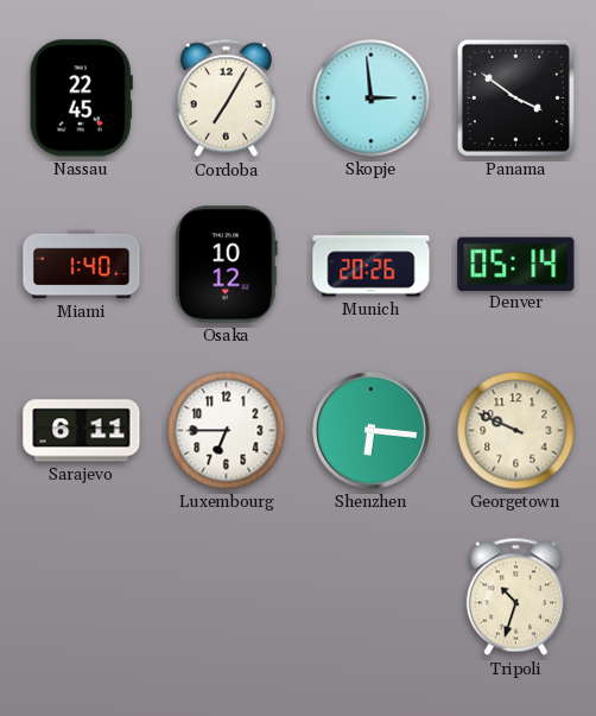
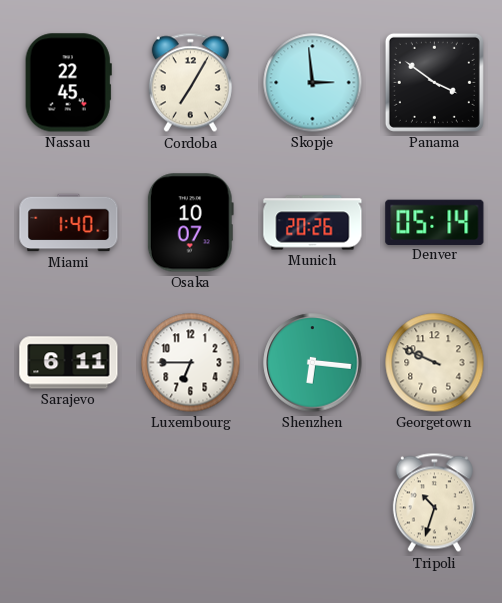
Osaka: 10:12 -> 10:07
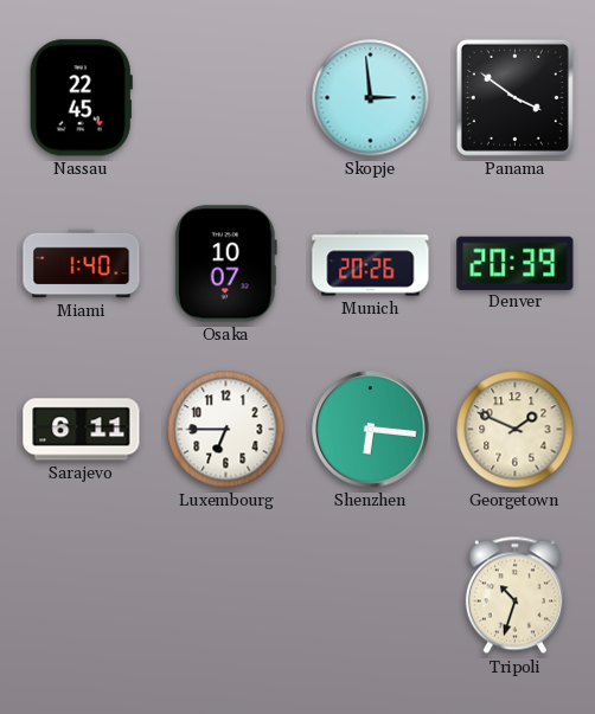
Cordoba: 7:05 -> none
Denver: 05:14 -> 20:39
Georgetown: 9:49 -> 1:49
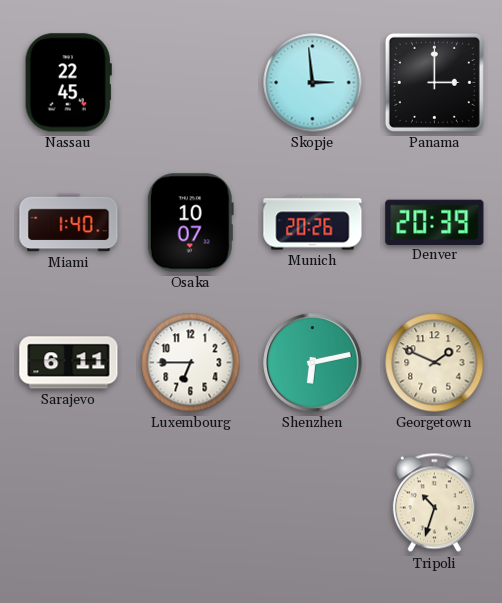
Panama: 3:51 -> 3:00
Shenzhen: 6:16 -> 6:13
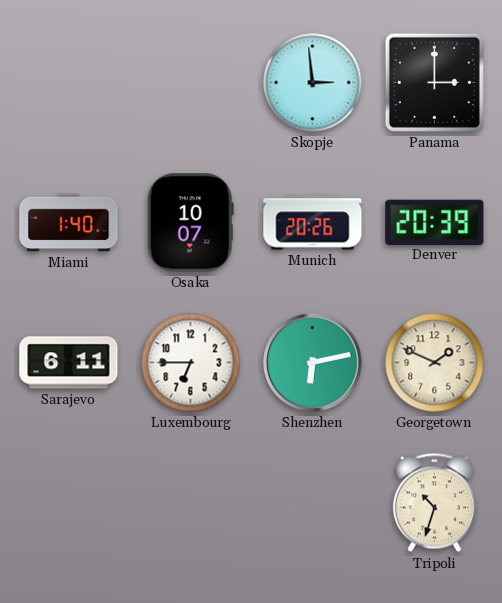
Nassau: 22:45 -> none
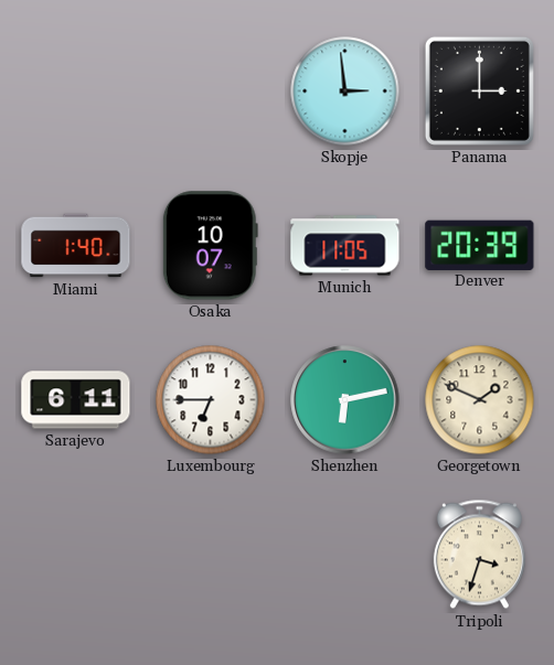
Munich: 20:26 -> 11:05
Tripoli: 10:33 -> 3:33
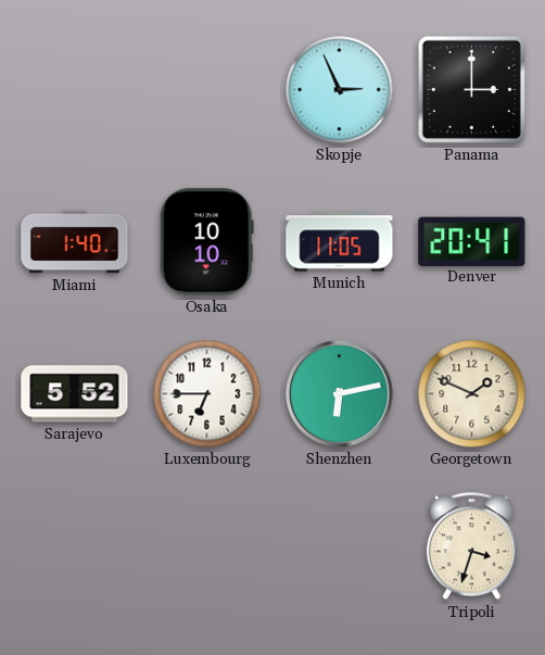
Skopje: 2:59 -> 2:56
Osaka: 10:07 -> 10:10
Denver: 20:39 -> 20:41
Sarajevo: 6:11 -> 5:52
